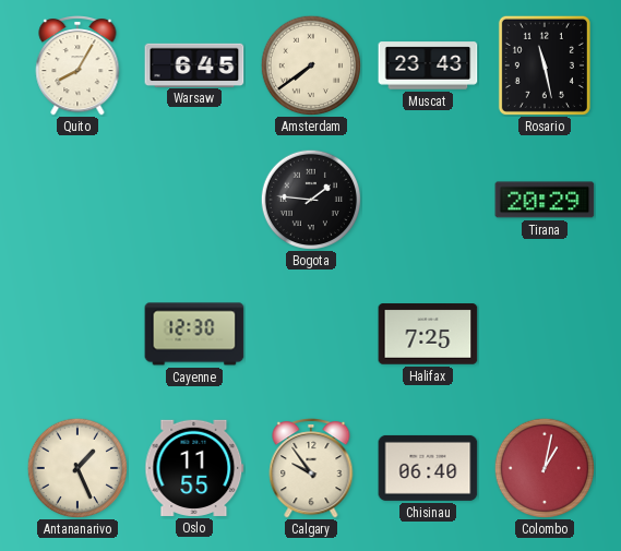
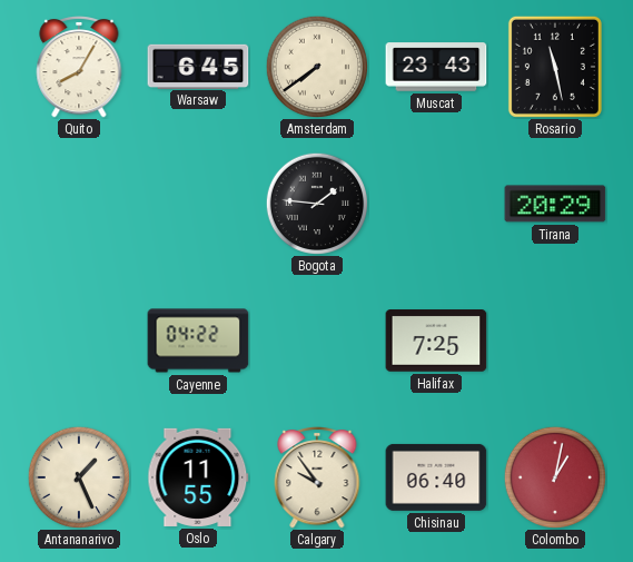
Cayenne: 12:30 -> 04:22
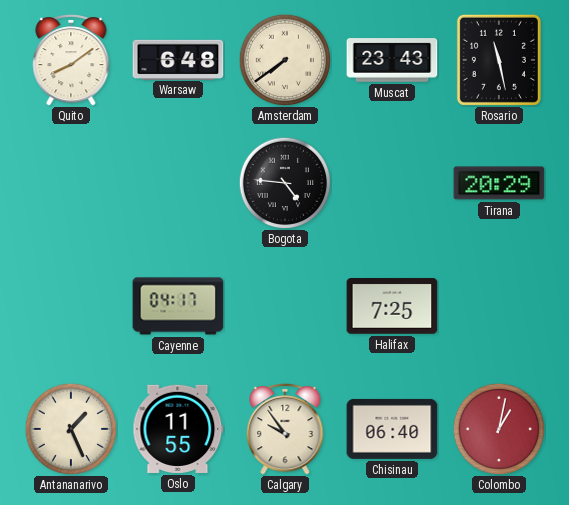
Quito: 8:05 -> 8:09
Warsaw: 6:45 -> 6:48
Bogota: 1:46 -> 4:46
Cayenne: 04:22 -> 04:17
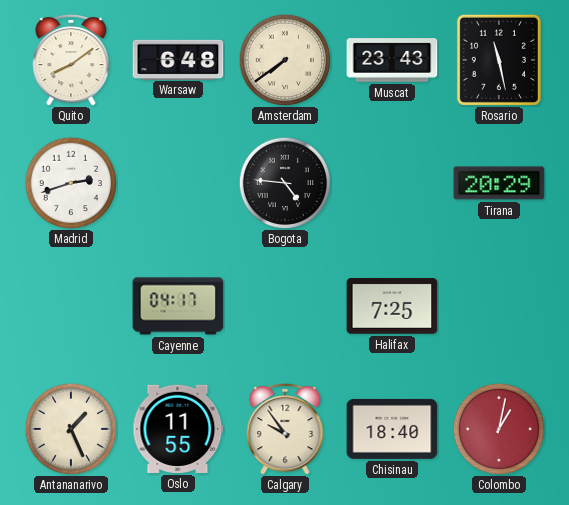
Madrid: none -> 2:42
Chisinau: 06:40 -> 18:40
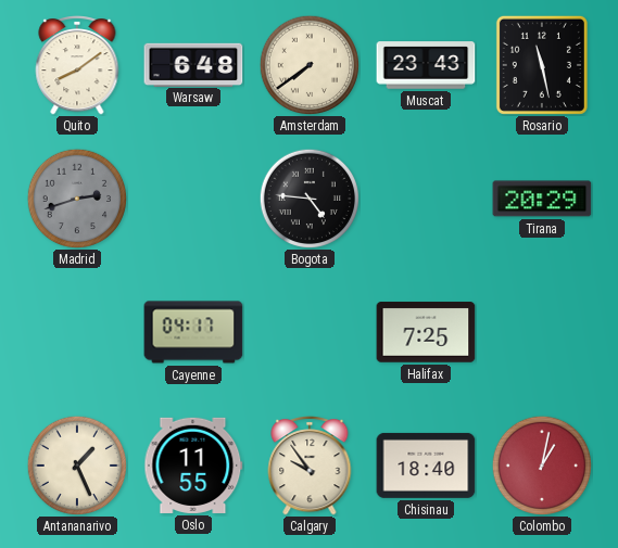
Madrid dial: white -> grey
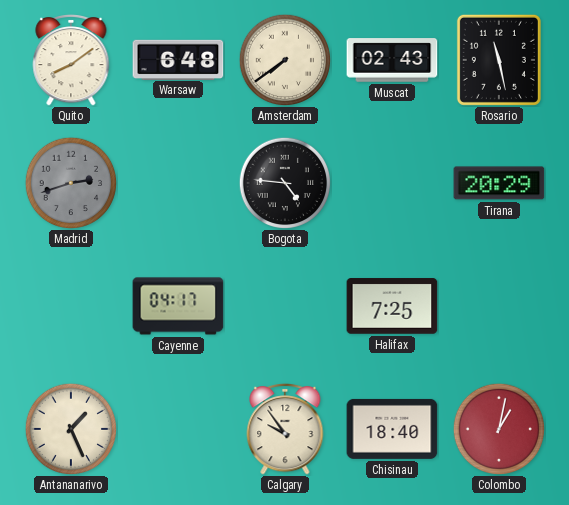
Muscat: 23:43 -> 02:43
Oslo: 11:55 -> none
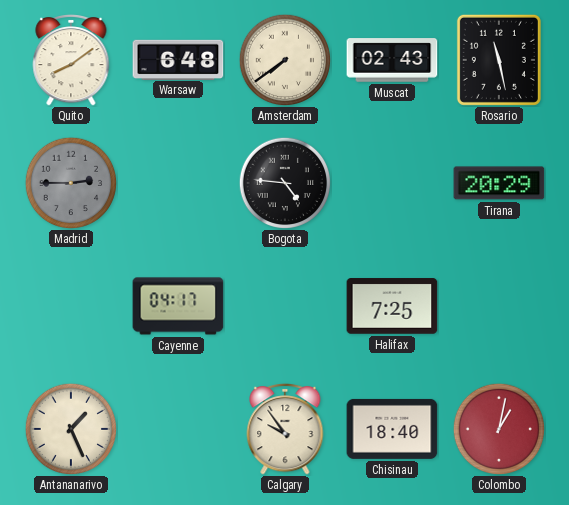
Madrid: 2:42 -> 2:45
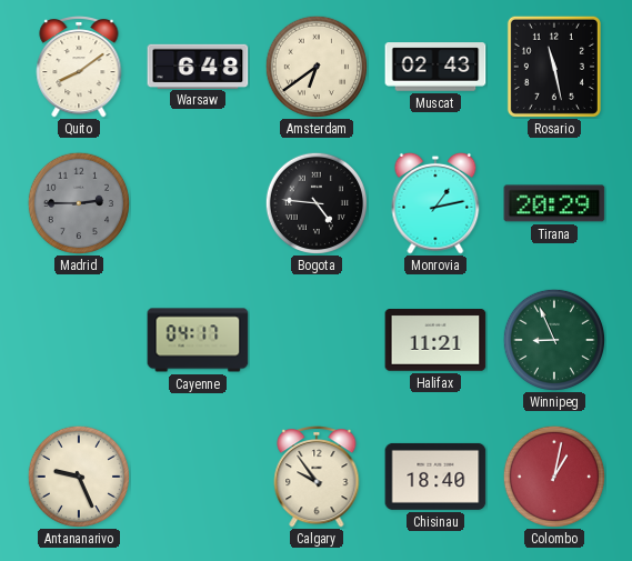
Amsterdam: 7:39 -> 6:39
Monrovia: none -> 1:13
Halifax: 7:25 -> 11:21
Winnipeg: none -> 8:56
Antananarivo: 1:26 -> 9:26
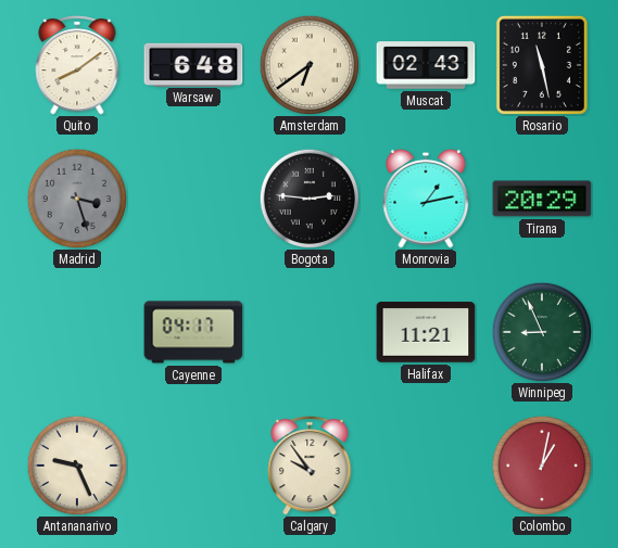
Madrid: 2:45 -> 3:27
Bogota: 4:46 -> 2:46
Chisinau: 18:40 -> none
